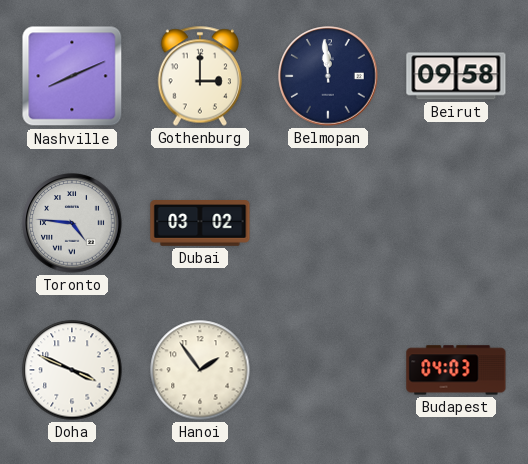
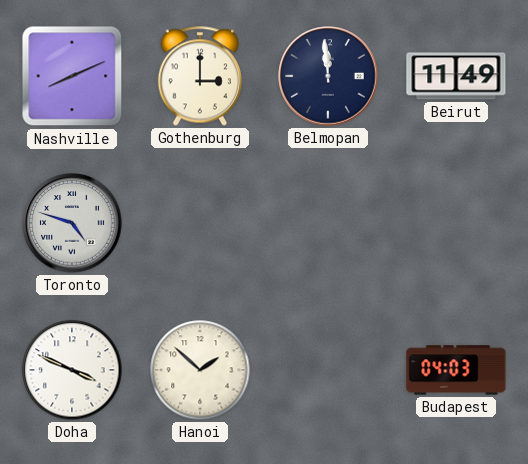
Beirut: 09:58 -> 11:49
Toronto: 4:46 -> 4:48
Dubai: 03:02 -> none
Hanoi: 1:54 -> 1:52
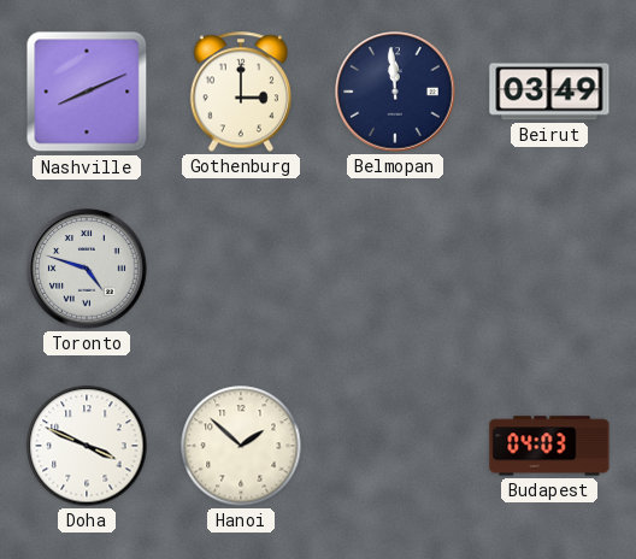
Beirut: 11:49 -> 03:49
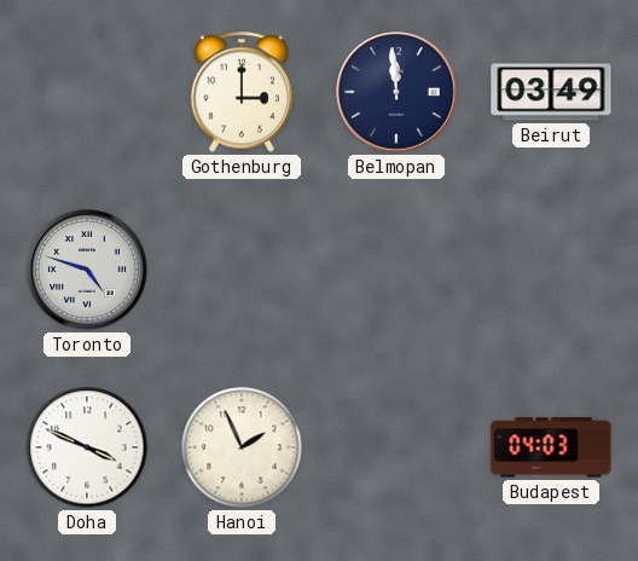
Nashville: 8:11 -> none
Hanoi: 1:52 -> 1:56
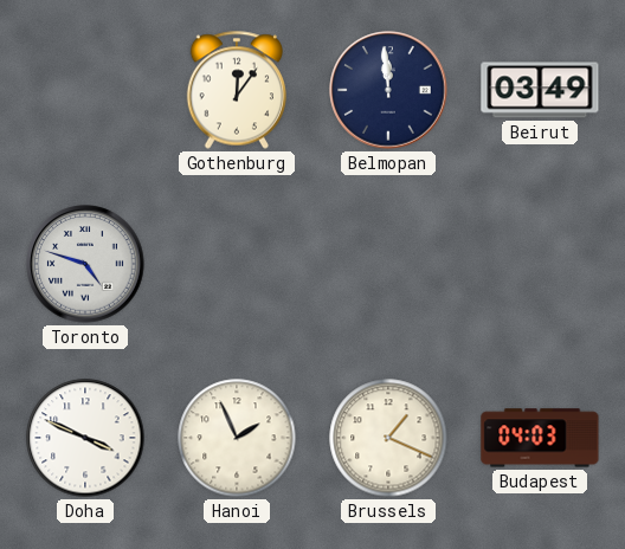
Gothenburg: 3:00 -> 12:06
Brussels: none -> 1:19
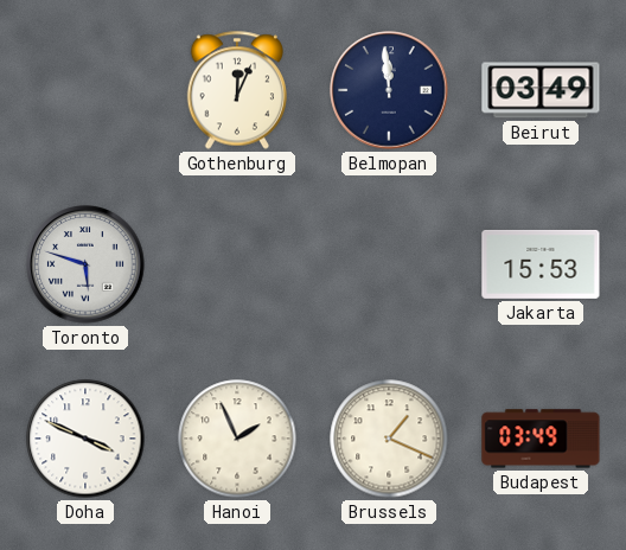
Gothenburg: 12:06 -> 12:04
Toronto: 4:48 -> 5:48
Jakarta: none -> 15:53
Budapest: 04:03 -> 03:49
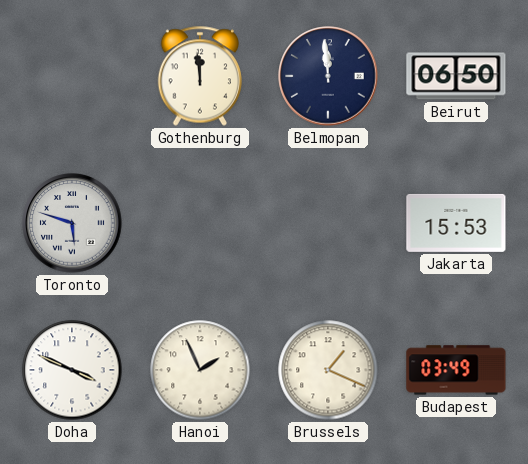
Gothenburg: 12:04 -> 11:59
Beirut: 03:49 -> 06:50
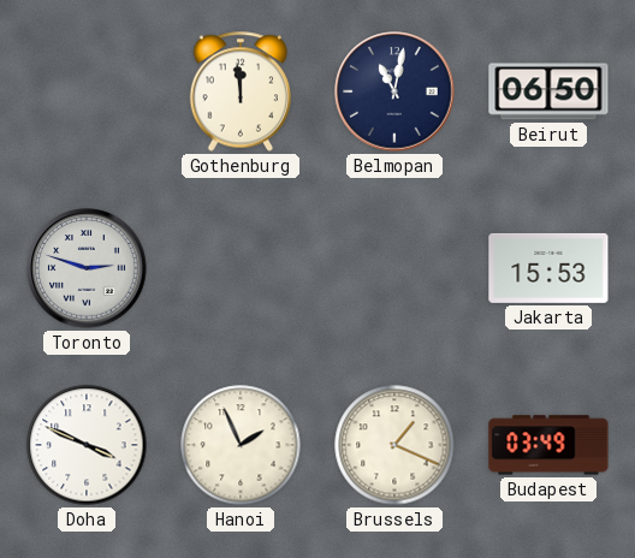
Belmopan: 11:59 -> 11:02
Toronto: 5:48 -> 2:48
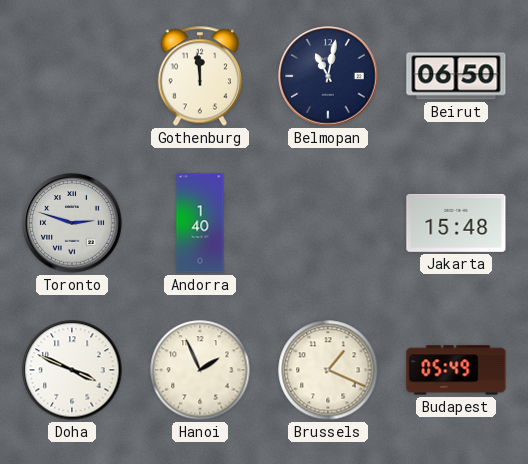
Andorra: none -> 1:40
Jakarta: 15:53 -> 15:48
Budapest: 03:49 -> 05:49
